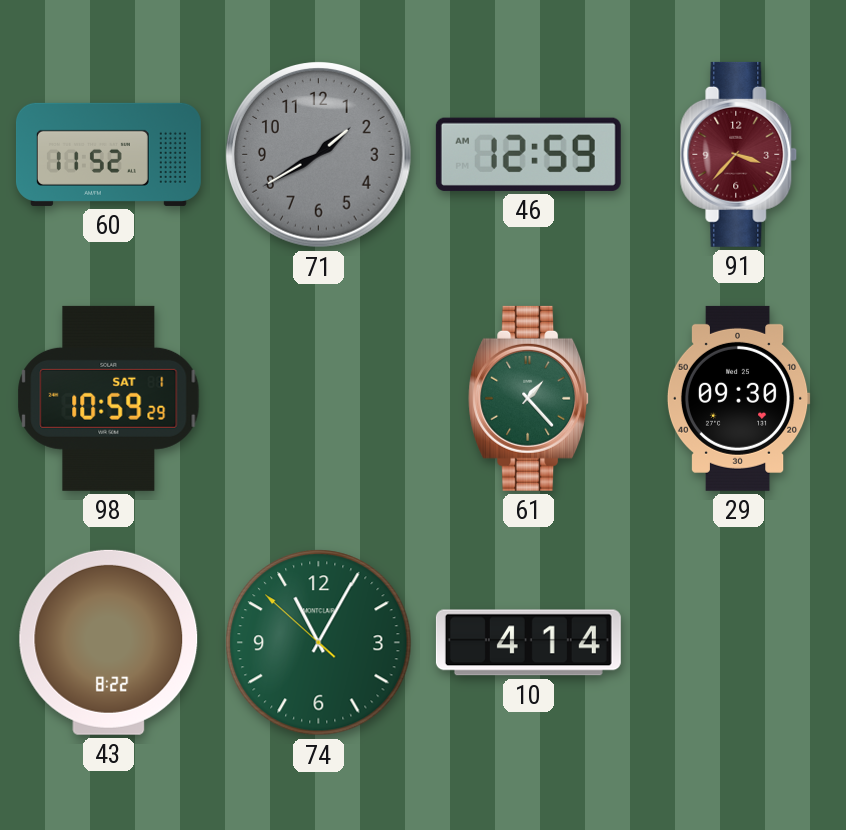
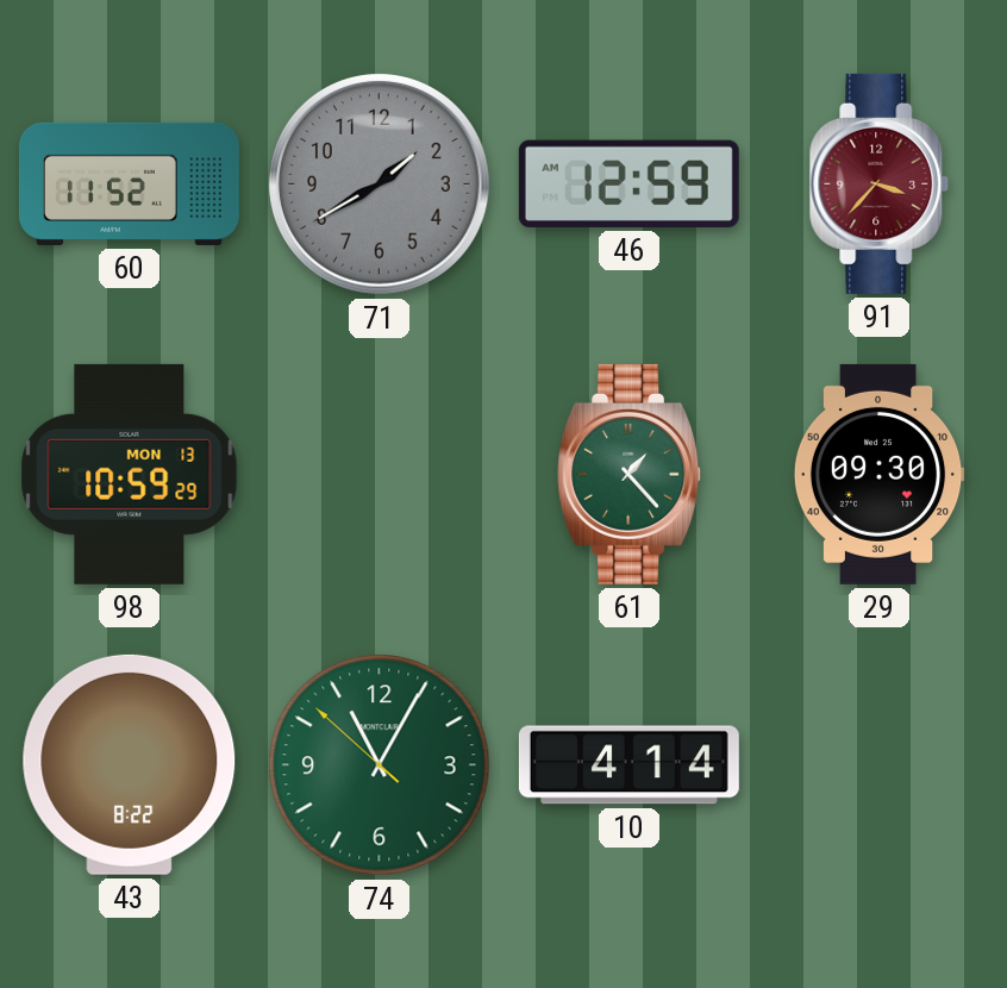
98 date: SAT 1 -> MON 13
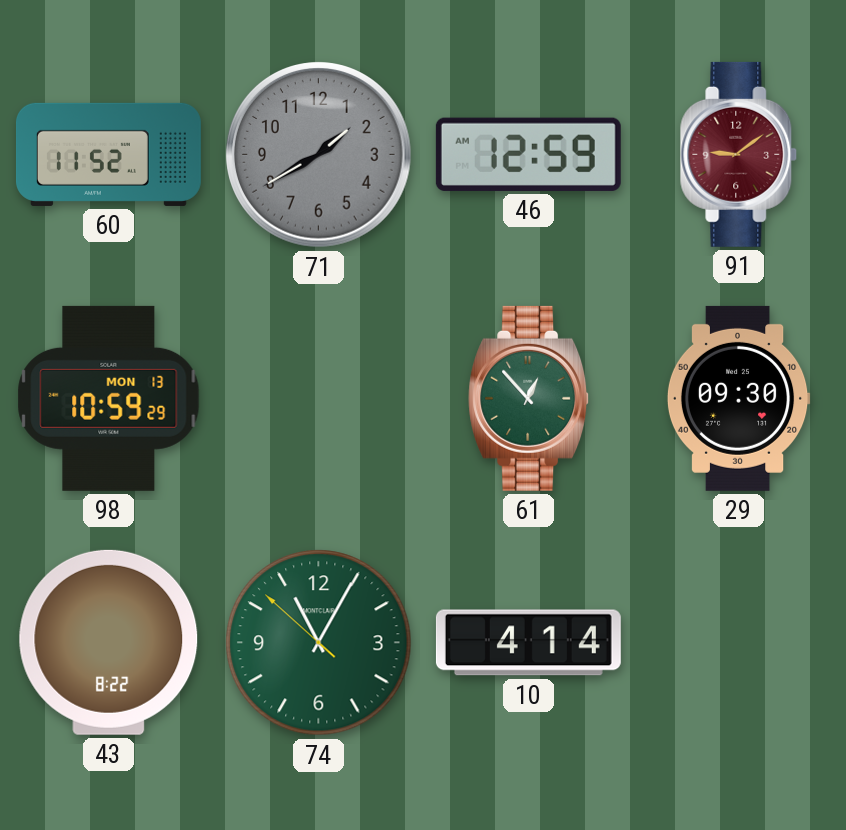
91: 3:37 -> 9:09
61: 1:23 -> 12:53
